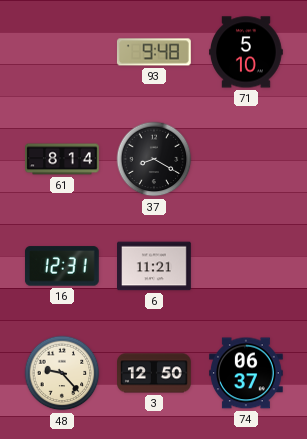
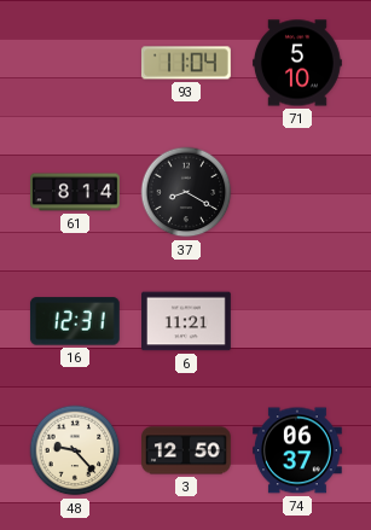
93: 9:48 -> 11:04
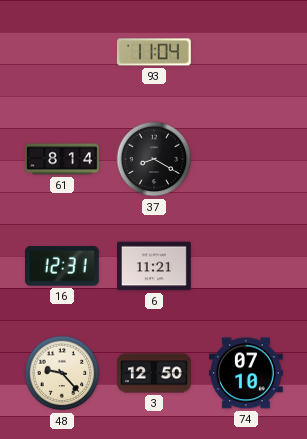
71: 5:10 -> none
74: 06:37 -> 07:10
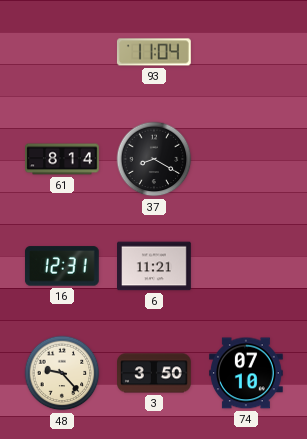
3: 12:50 -> 3:50
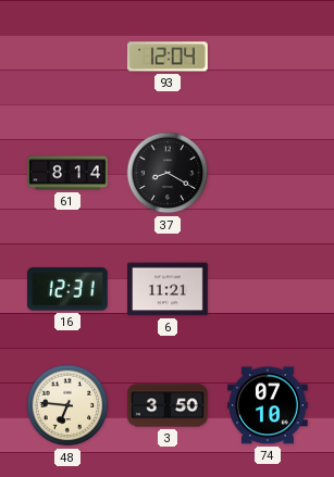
93: 11:04 -> 12:04
48: 9:23 -> 6:46
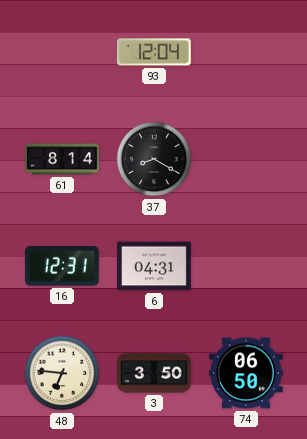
6: 11:21 -> 04:31
74: 07:10 -> 06:50
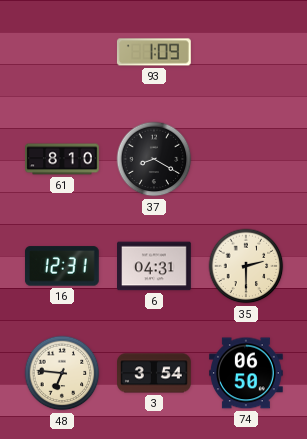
93: 12:04 -> 1:09
61: 8:14 -> 8:10
35: none -> 2:30
3: 3:50 -> 3:54
